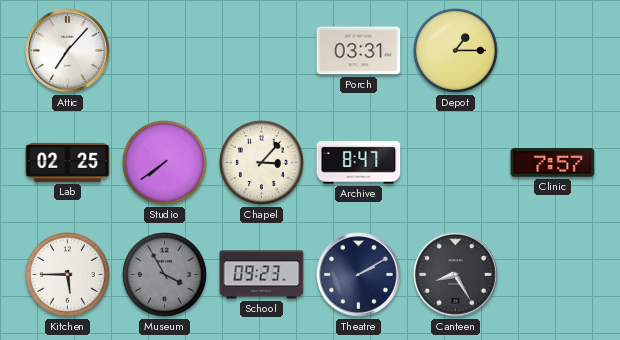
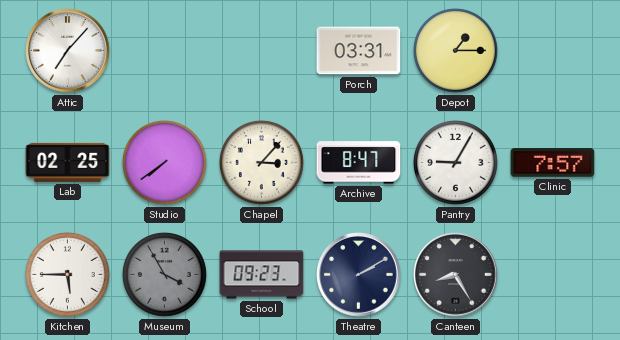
Pantry: none -> 9:05
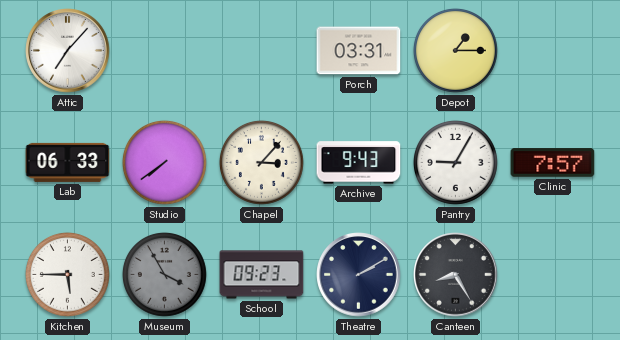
Lab: 02:25 -> 06:33
Archive: 8:47 -> 9:43
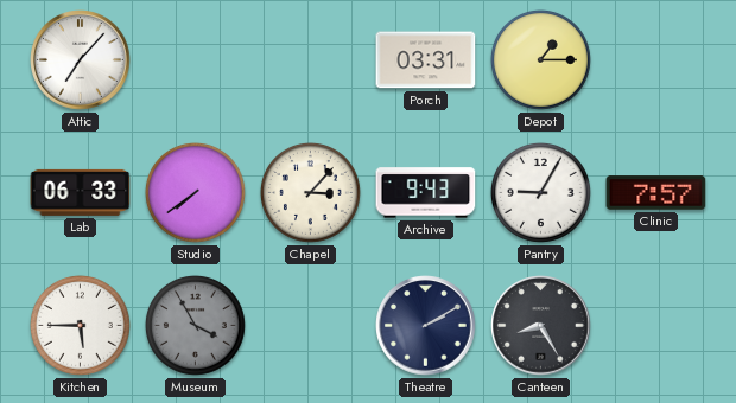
School: 09:23 -> none
